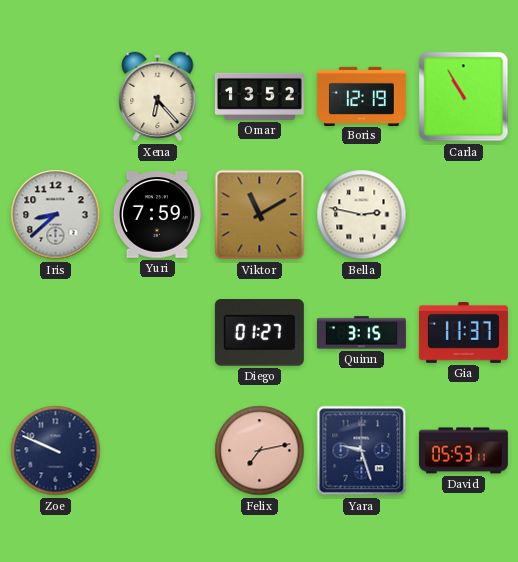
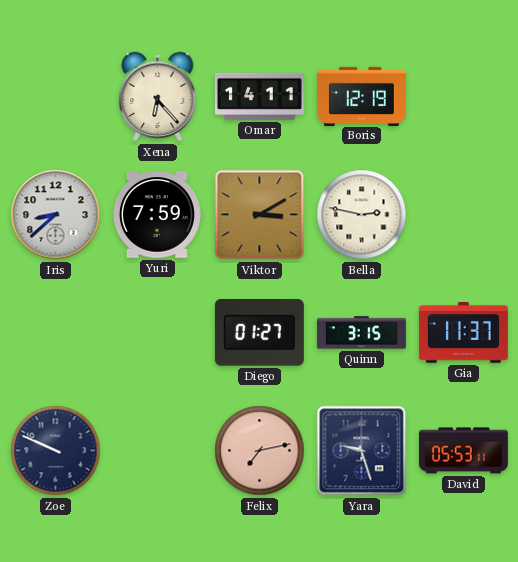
Omar: 13:52 -> 14:11
Carla: 10:55 -> none
Viktor: 11:10 -> 3:10
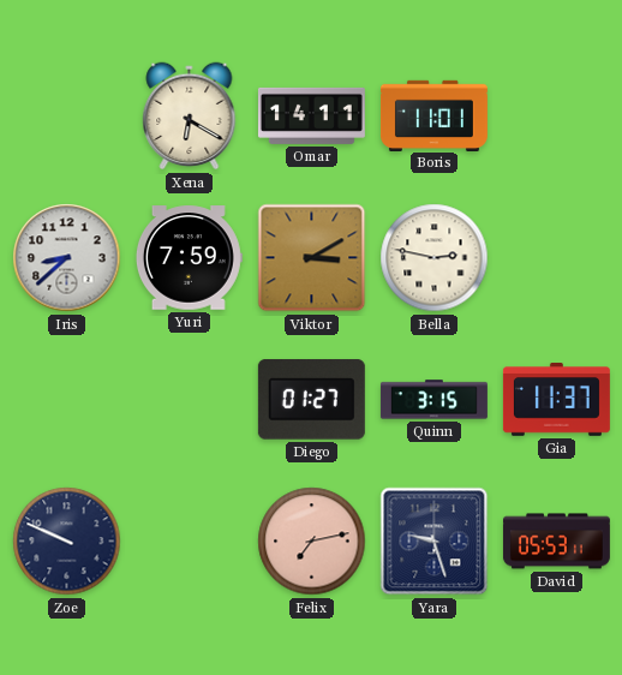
Xena: 6:23 -> 6:20
Boris: 12:19 -> 11:01
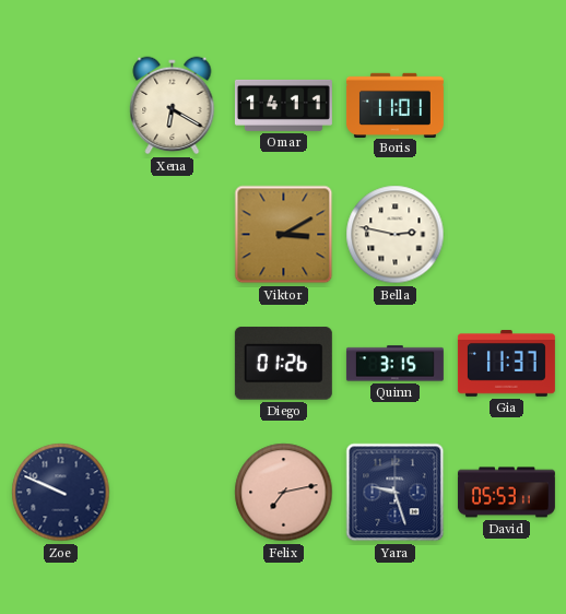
Iris: 8:38 -> none
Yuri: 7:59 -> none
Diego: 01:27 -> 01:26
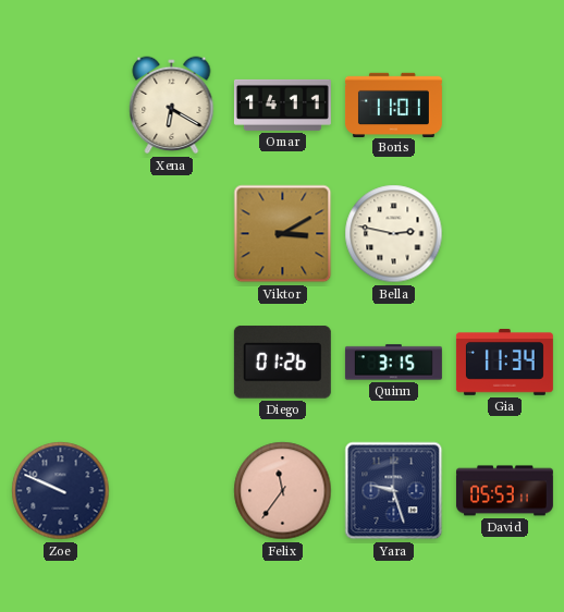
Gia: 11:37 -> 11:34
Felix: 7:13 -> 11:36
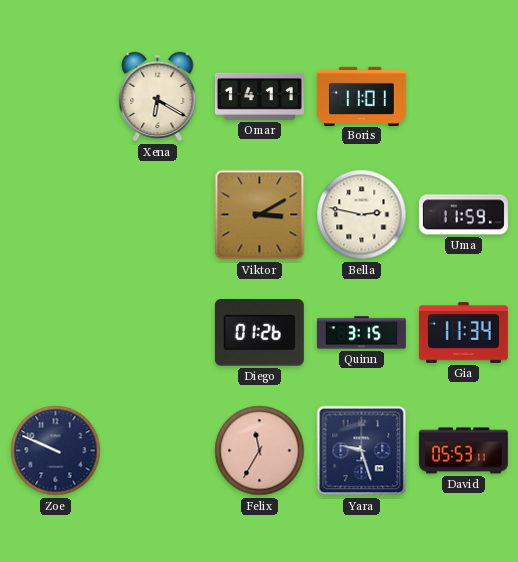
Uma: none -> 11:59
Felix: 11:36 -> 11:35
